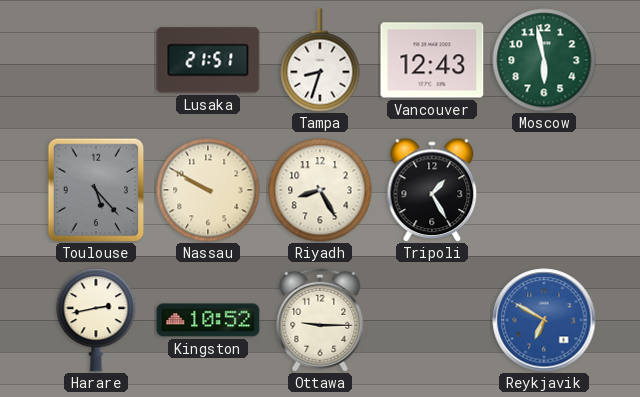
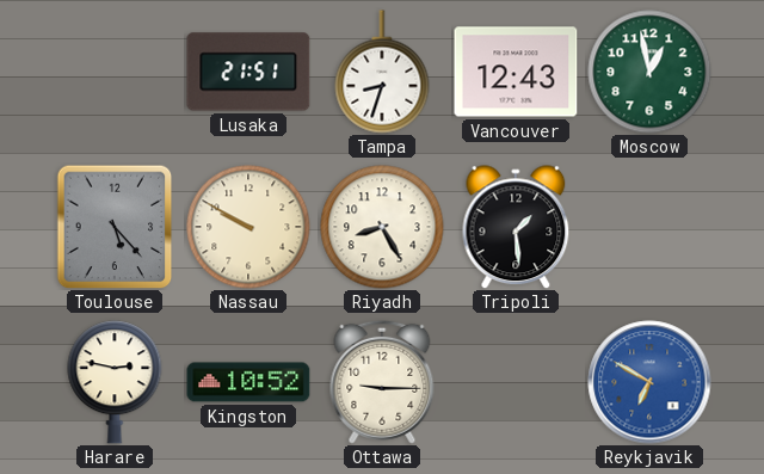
Moscow: 5:58 -> 12:58
Tripoli: 1:25 -> 1:29
Harare: 2:43 -> 2:47
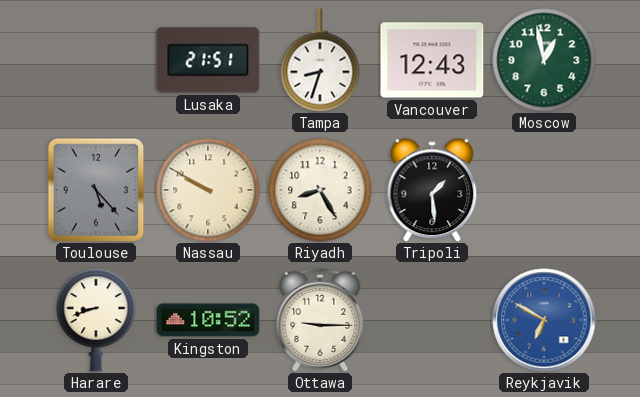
Harare: 2:47 -> 8:42
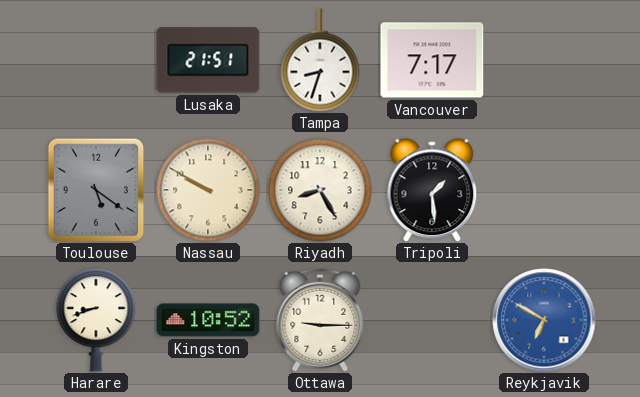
Vancouver: 12:43 -> 7:17
Moscow: 12:58 -> none
Toulouse: 5:23 -> 5:21
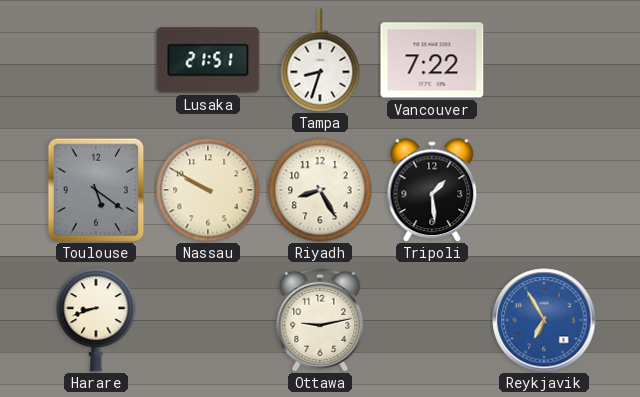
Vancouver: 7:17 -> 7:22
Kingston: 10:52 -> none
Ottawa: 9:15 -> 9:13
Reykjavik: 6:50 -> 6:55
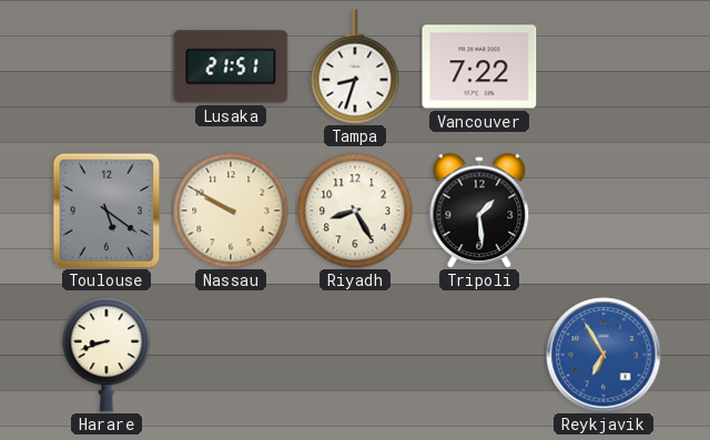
Ottawa: 9:13 -> none
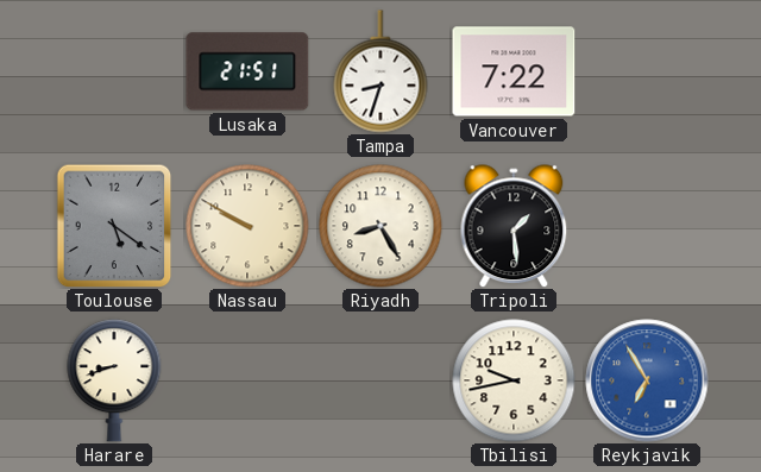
Tbilisi: none -> 9:43
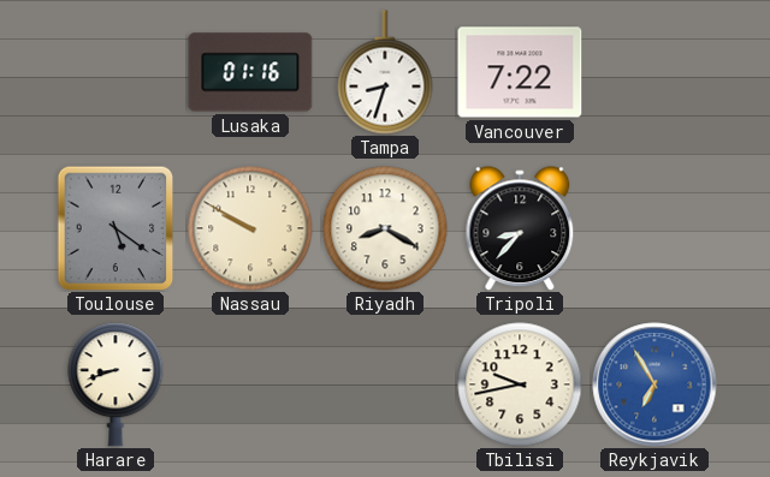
Lusaka: 21:51 -> 01:16
Riyadh: 8:25 -> 8:20
Tripoli: 1:29 -> 8:37
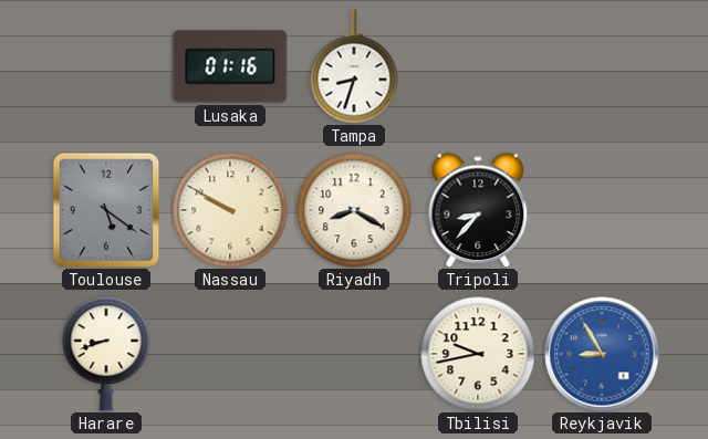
Vancouver: 7:22 -> none
Reykjavik: 6:55 -> 8:55
